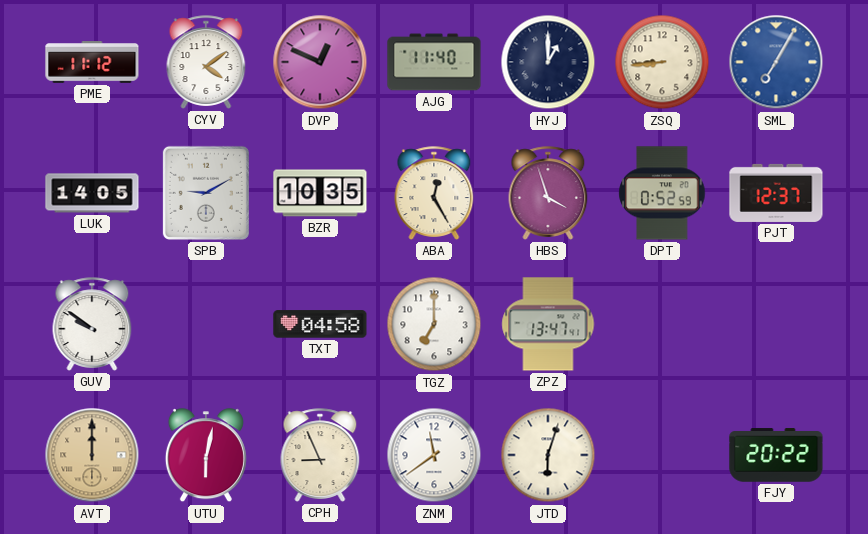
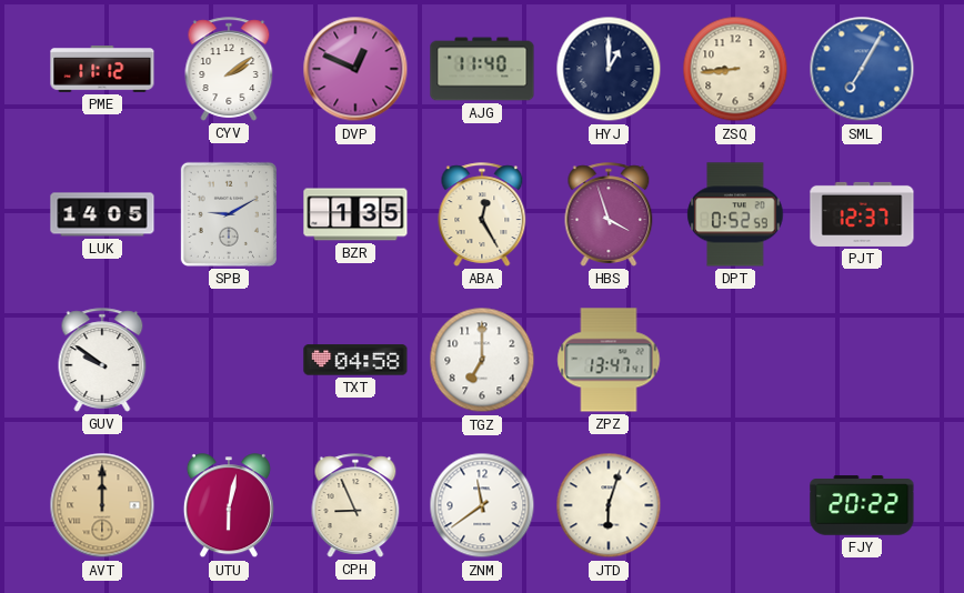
CYV: 4:09 -> 2:09
BZR: 10:35 -> 1:35
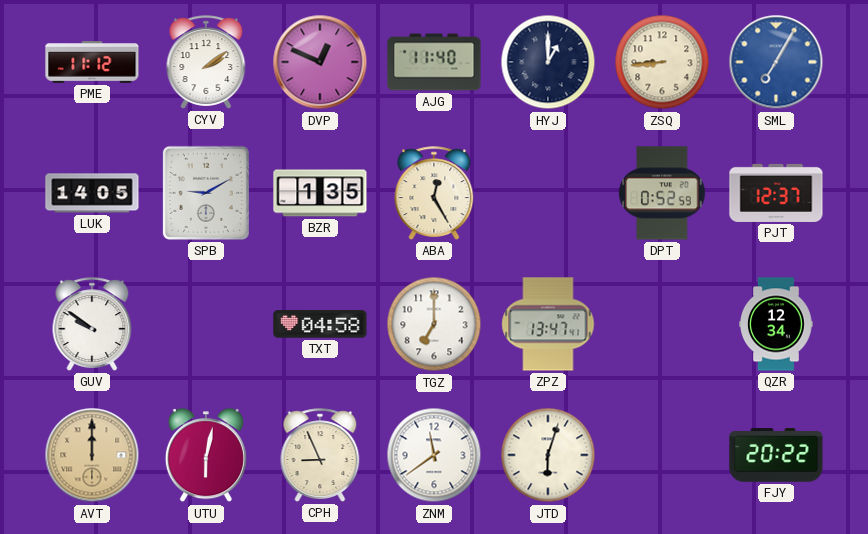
HBS: 3:57 -> none
QZR: none -> 12:34
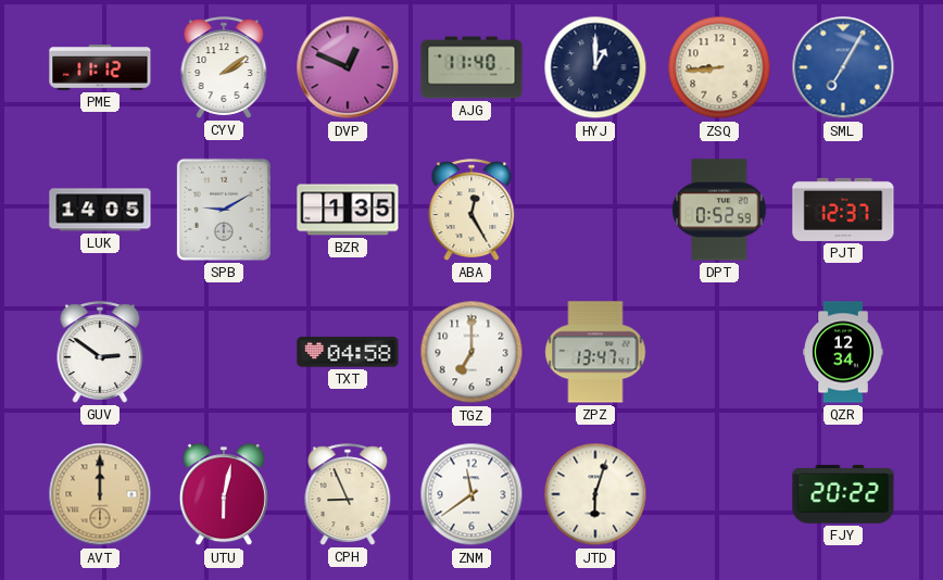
GUV: 9:51 -> 2:51
